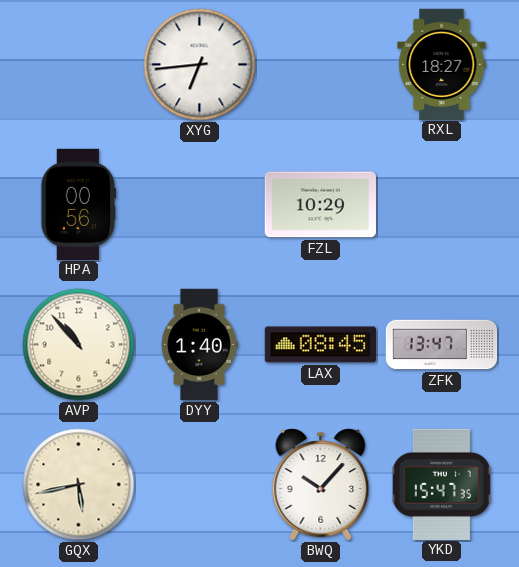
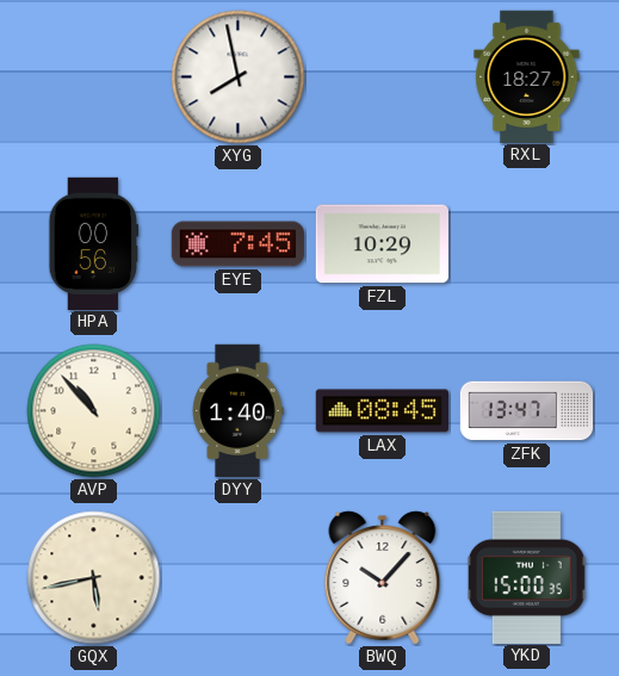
XYG: 6:44 -> 7:58
EYE: none -> 7:45
YKD: 15:47 -> 15:00
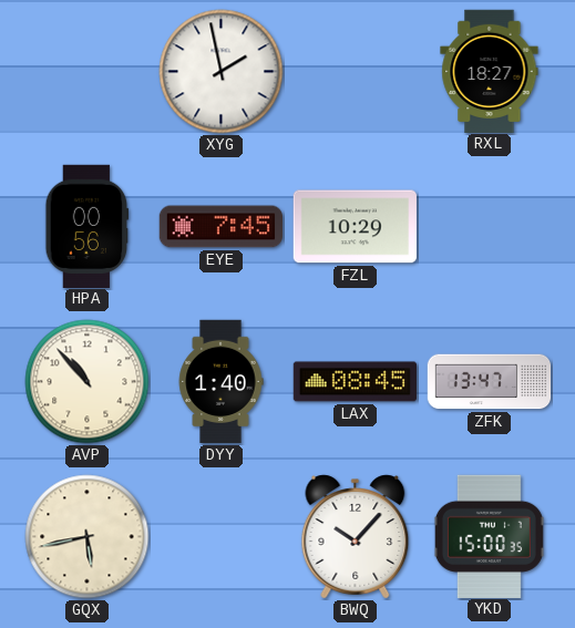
XYG: 7:58 -> 1:58
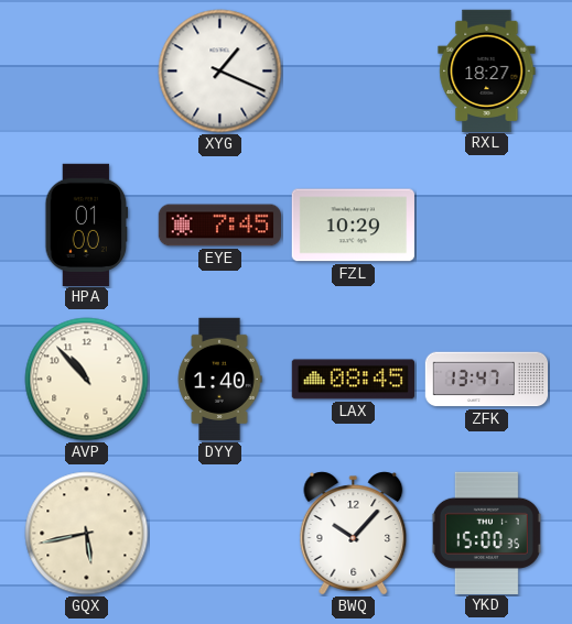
XYG: 1:58 -> 1:19
HPA: 00:56 -> 01:00
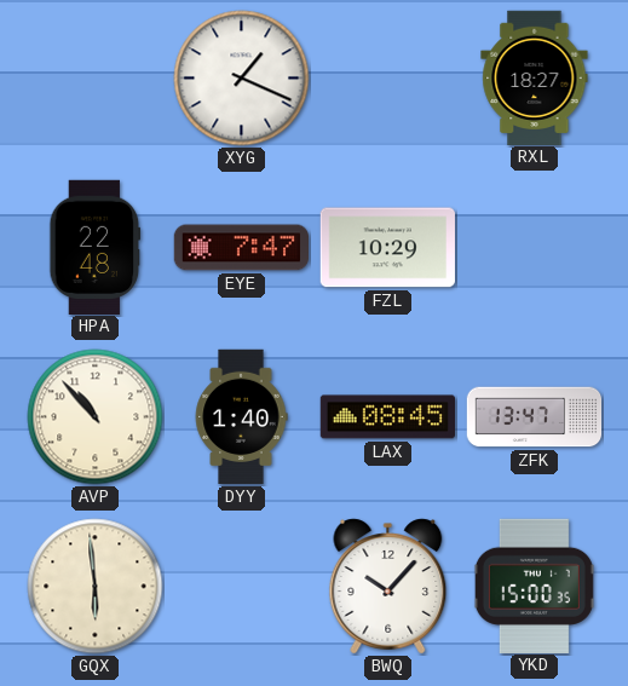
HPA: 01:00 -> 22:48
EYE: 7:45 -> 7:47
GQX: 5:43 -> 5:59
